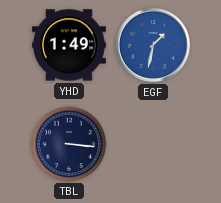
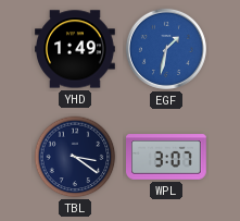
TBL: 3:16 -> 3:21
WPL: none -> 3:07
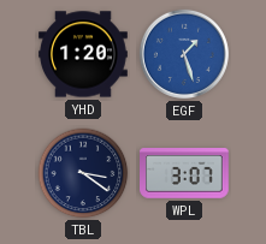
YHD: 1:49 -> 1:20
EGF: 1:32 -> 1:27
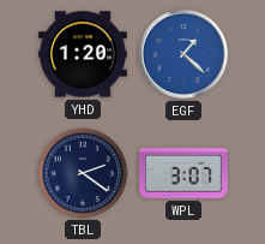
EGF: 1:27 -> 1:22
TBL: 3:21 -> 2:21
